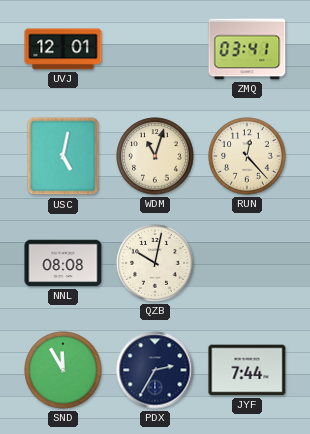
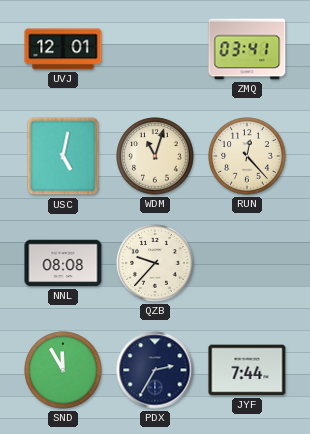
QZB: 10:02 -> 9:37
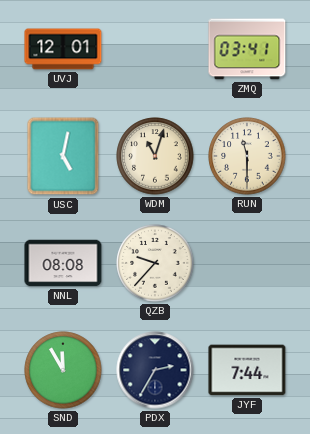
RUN: 12:23 -> 11:30
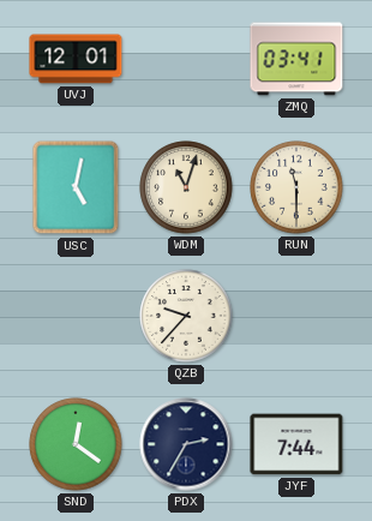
NNL: 08:08 -> none
SND: 11:55 -> 12:21
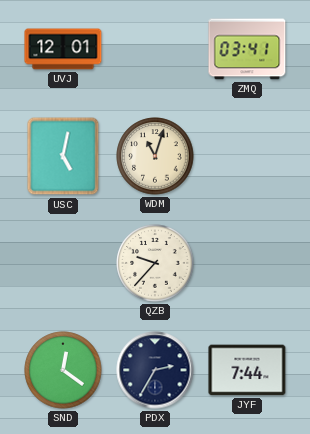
RUN: 11:30 -> none
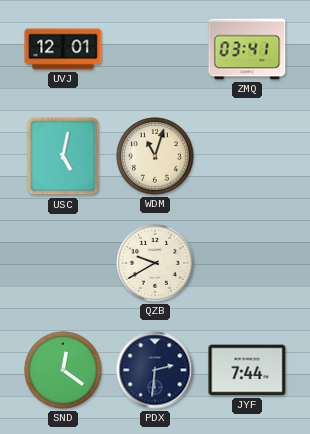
QZB: 9:37 -> 9:40
PDX: 2:35 -> 2:31
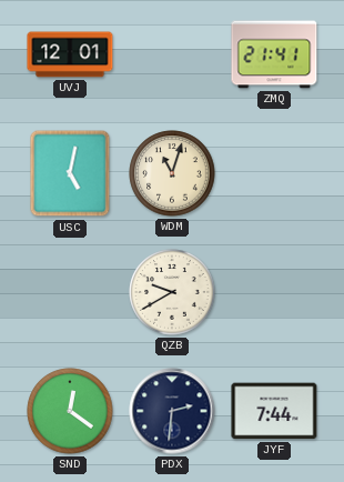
ZMQ: 03:41 -> 21:41
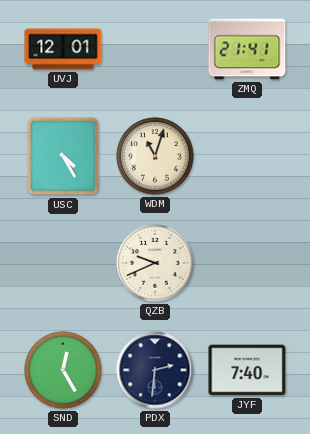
USC: 5:02 -> 4:25
QZB: 9:40 -> 9:41
SND: 12:21 -> 12:25
JYF: 7:44 -> 7:40
